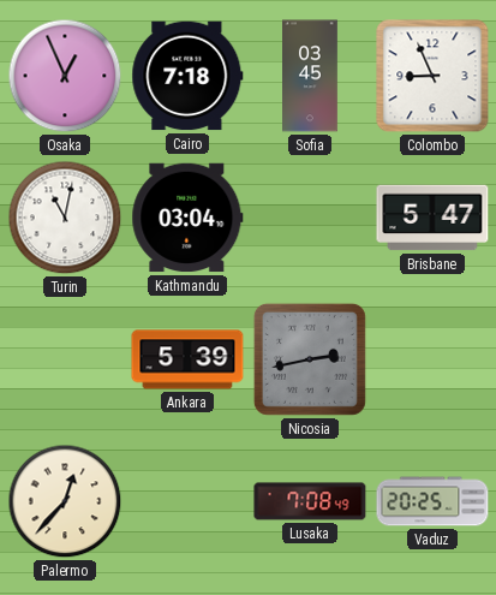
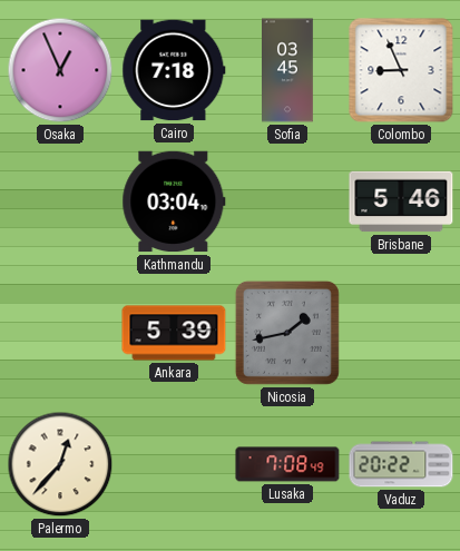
Turin: 11:02 -> none
Brisbane: 5:47 -> 5:46
Nicosia: 2:43 -> 1:43
Vaduz: 20:25 -> 20:22
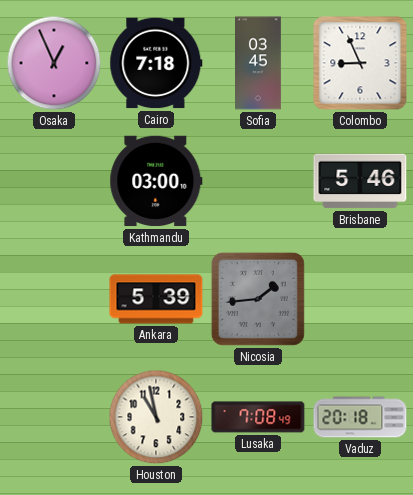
Kathmandu: 03:04 -> 03:00
Nicosia: 1:43 -> 1:44
Palermo: 12:37 -> none
Houston: none -> 10:58
Vaduz: 20:22 -> 20:18
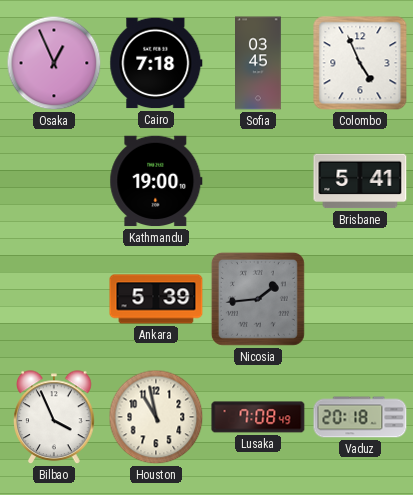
Colombo: 8:56 -> 4:56
Kathmandu: 03:00 -> 19:00
Brisbane: 5:46 -> 5:41
Bilbao: none -> 3:56
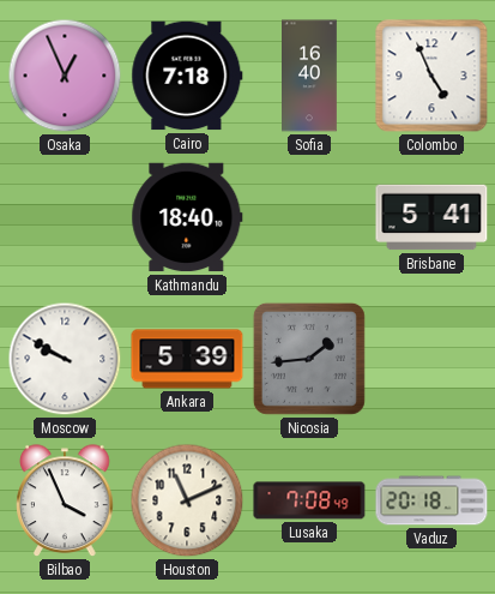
Sofia: 03:45 -> 16:40
Kathmandu: 19:00 -> 18:40
Moscow: none -> 9:50
Houston: 10:58 -> 11:11
